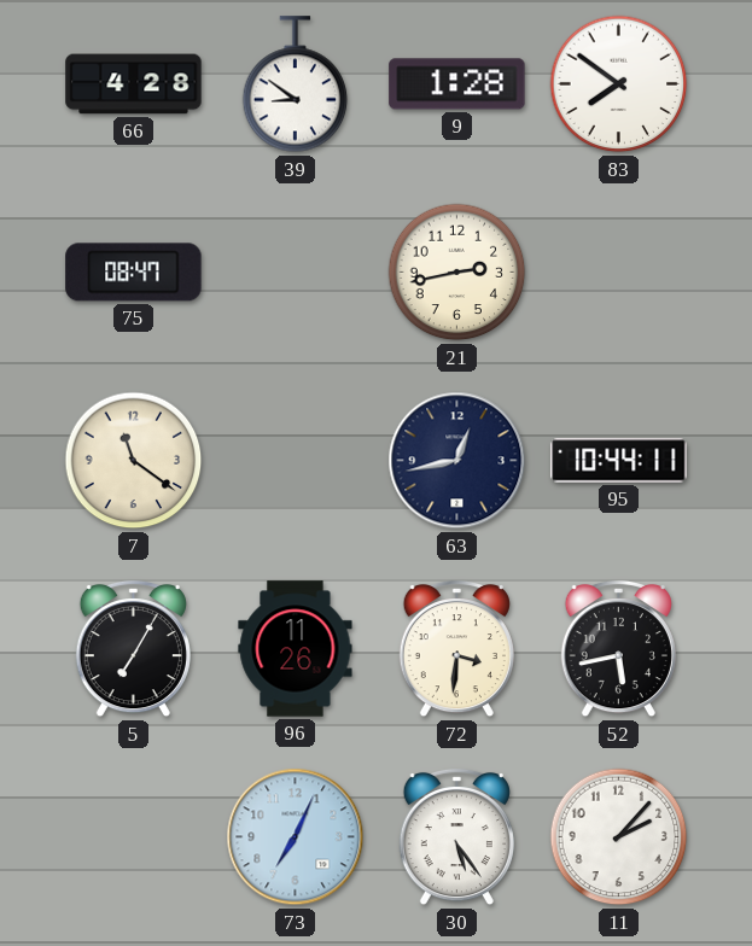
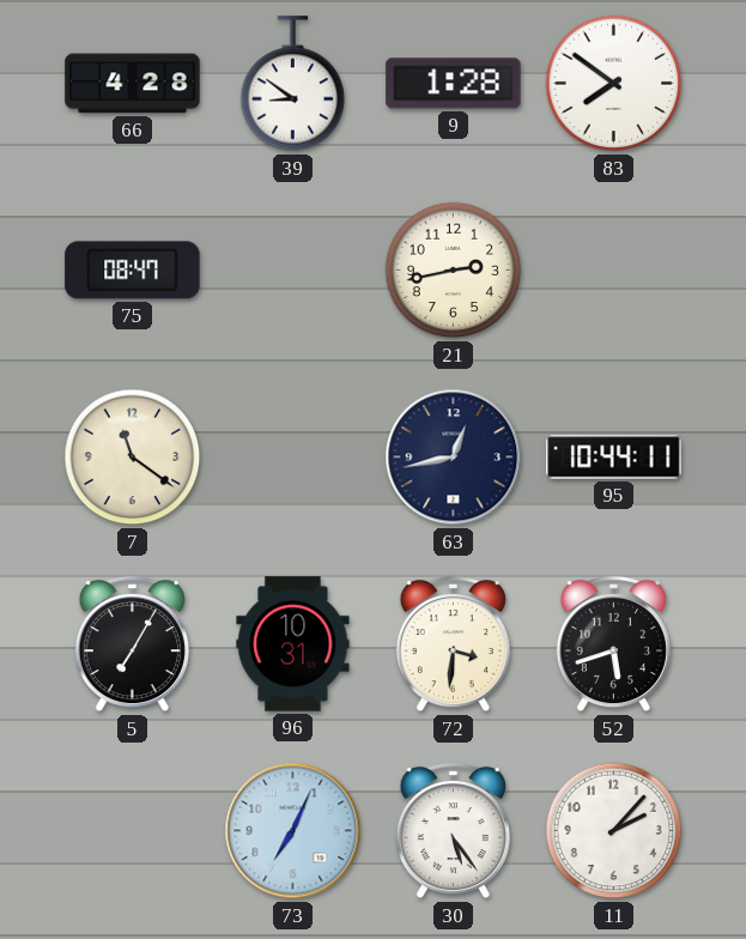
96: 11:26 -> 10:31
52: 5:43 -> 5:42
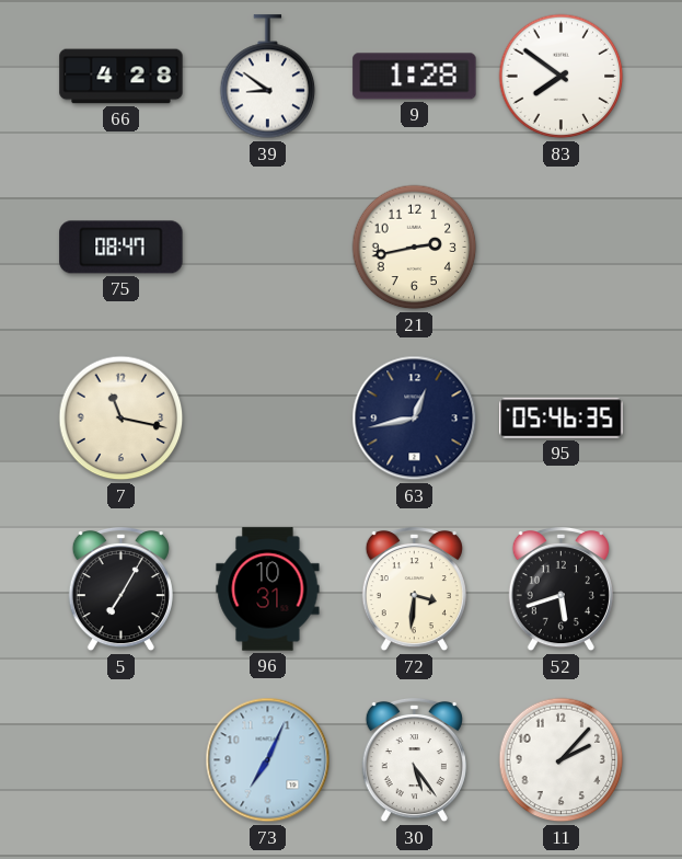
7: 11:21 -> 11:17
95: 10:44 -> 05:46
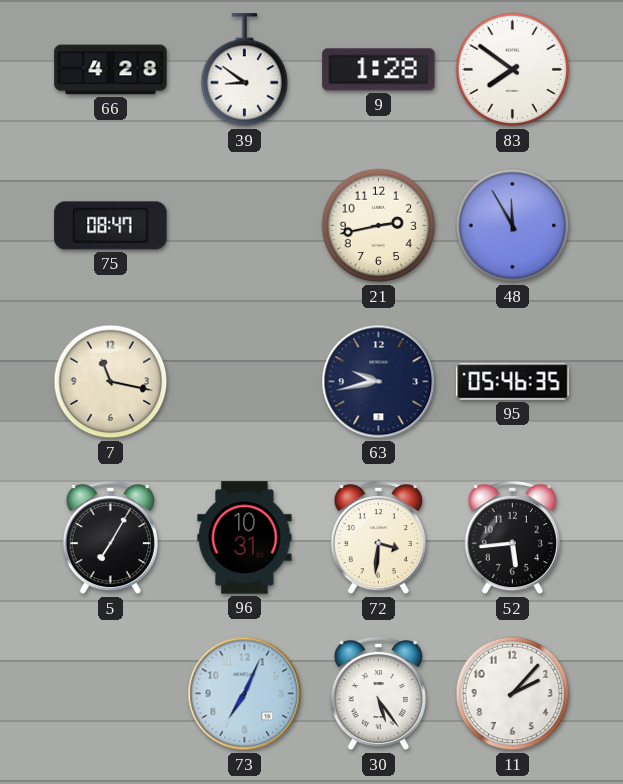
48: none -> 11:55
63: 12:43 -> 9:43
52: 5:42 -> 5:44
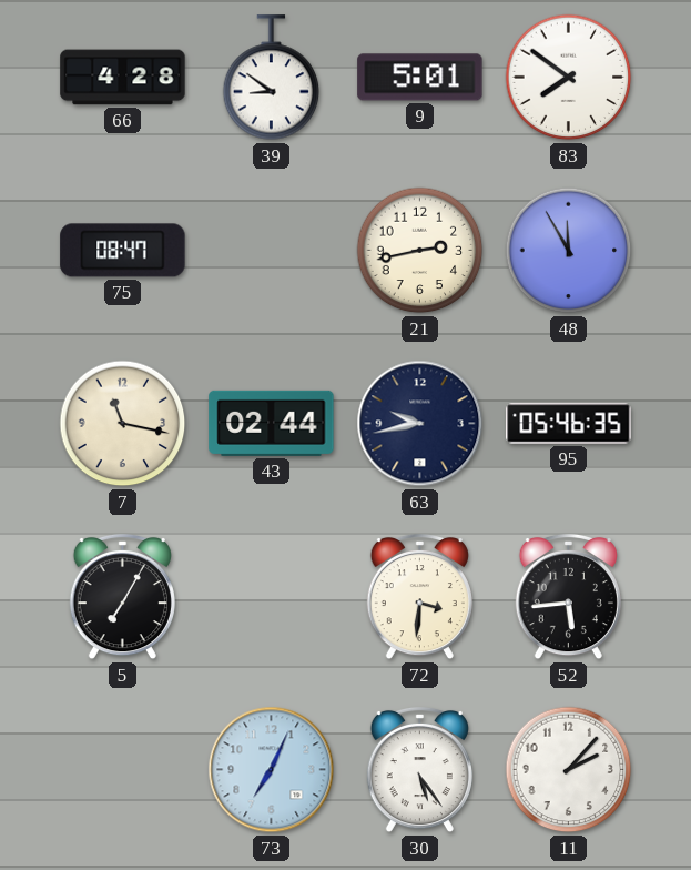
9: 1:28 -> 5:01
43: none -> 02:44
96: 10:31 -> none
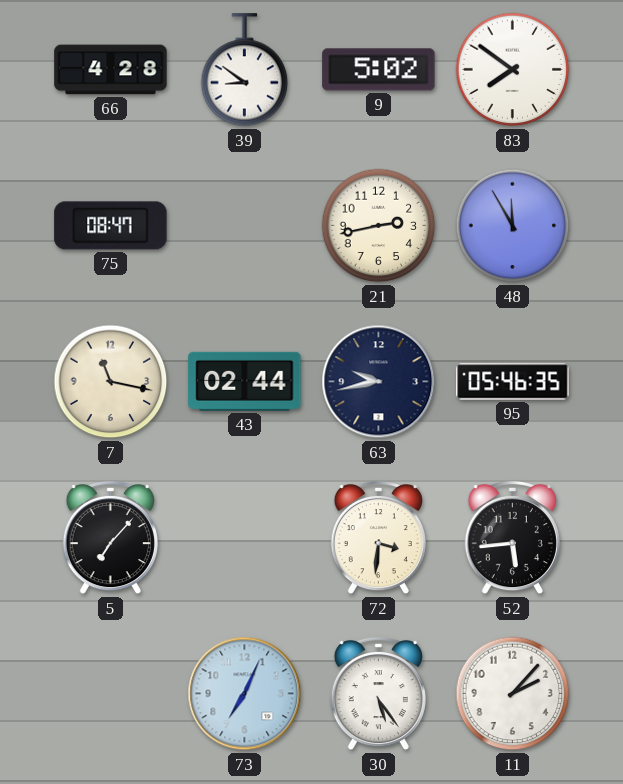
9: 5:01 -> 5:02
5: 7:05 -> 7:07
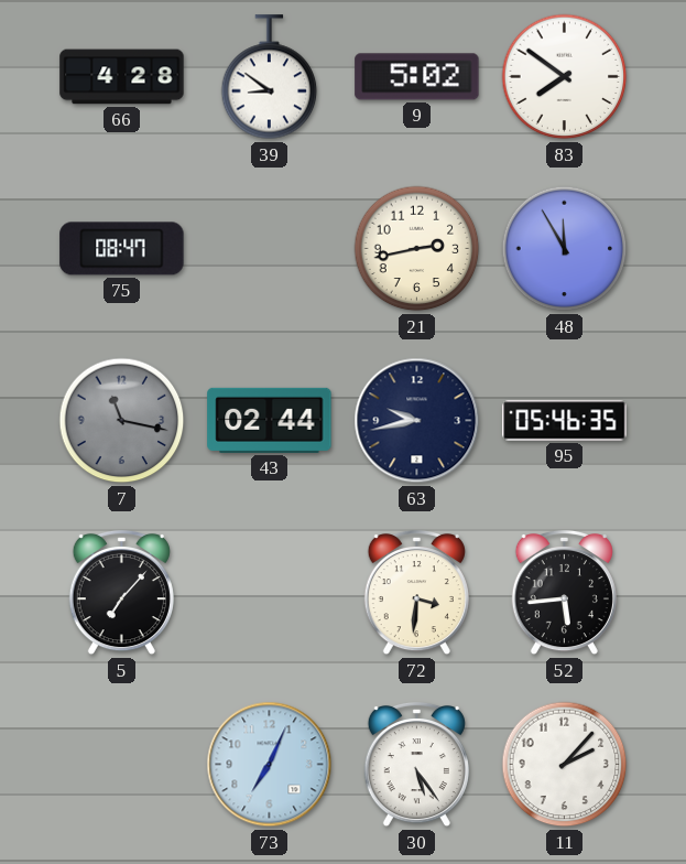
7 dial: cream -> grey
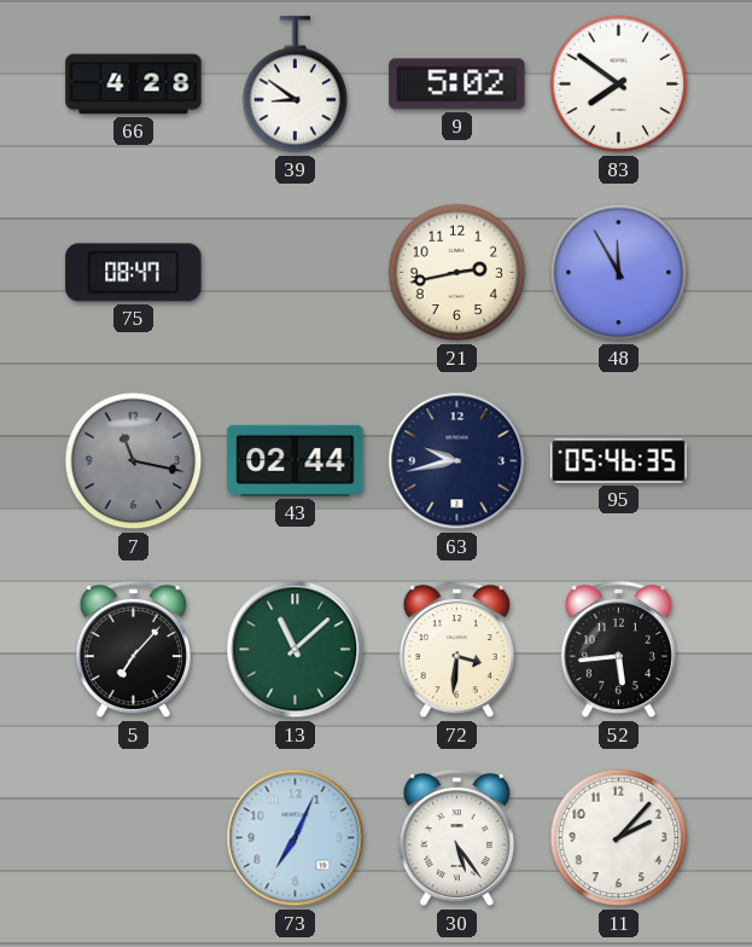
13: none -> 11:08
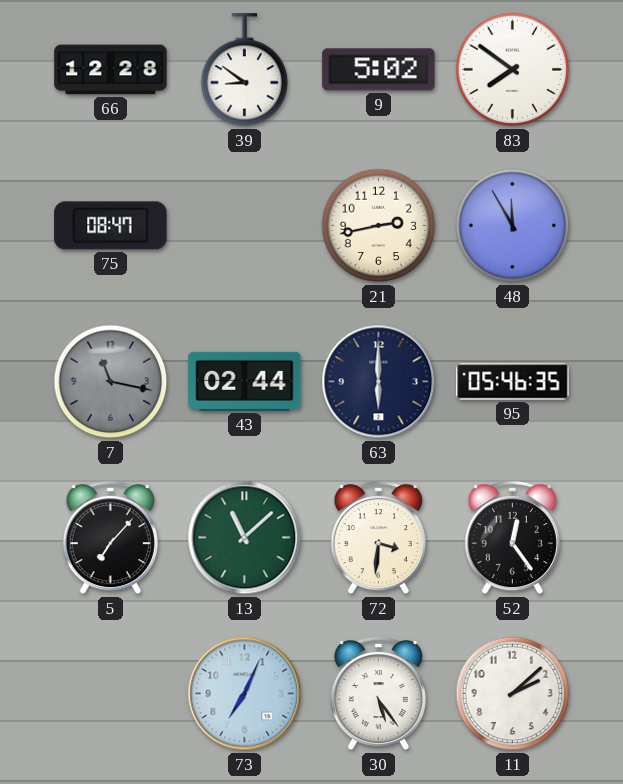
66: 4:28 -> 12:28
63: 9:43 -> 6:00
52: 5:44 -> 12:24
11: 2:07 -> 2:08
